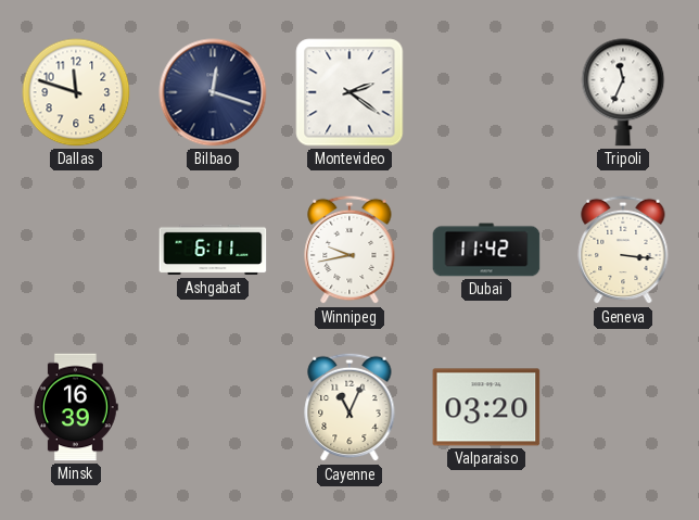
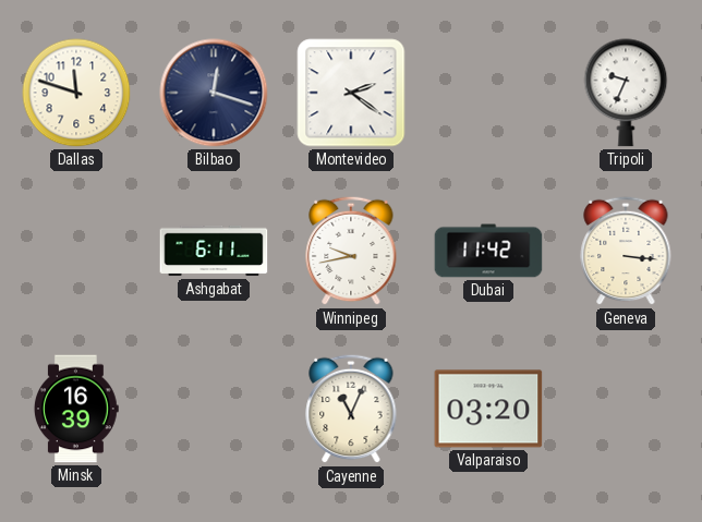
Tripoli: 11:34 -> 9:34
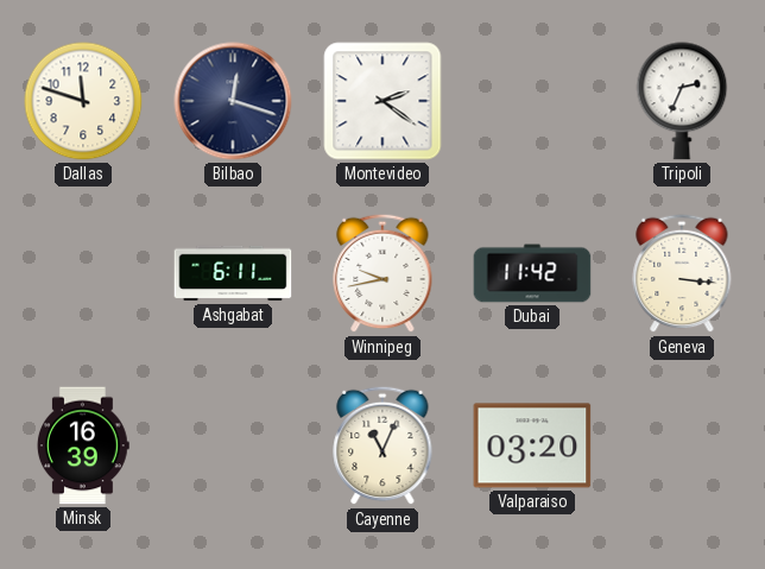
Tripoli: 9:34 -> 2:34
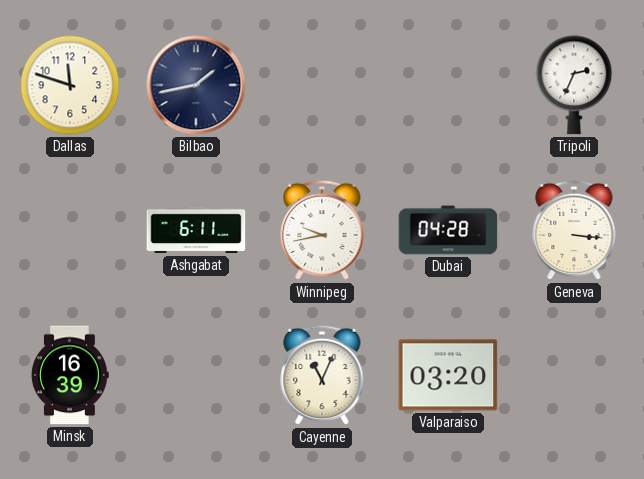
Bilbao: 12:18 -> 1:43
Montevideo: 2:21 -> none
Dubai: 11:42 -> 04:28
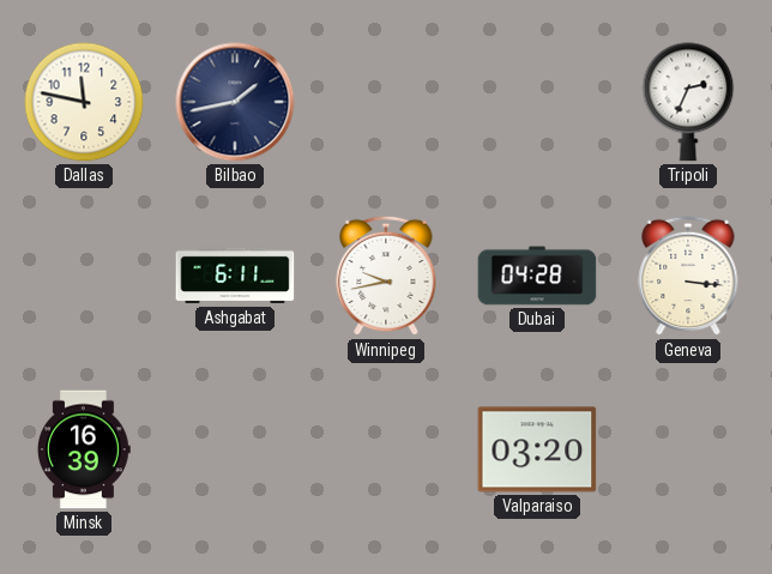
Dallas: 11:48 -> 11:47
Cayenne: 11:04 -> none
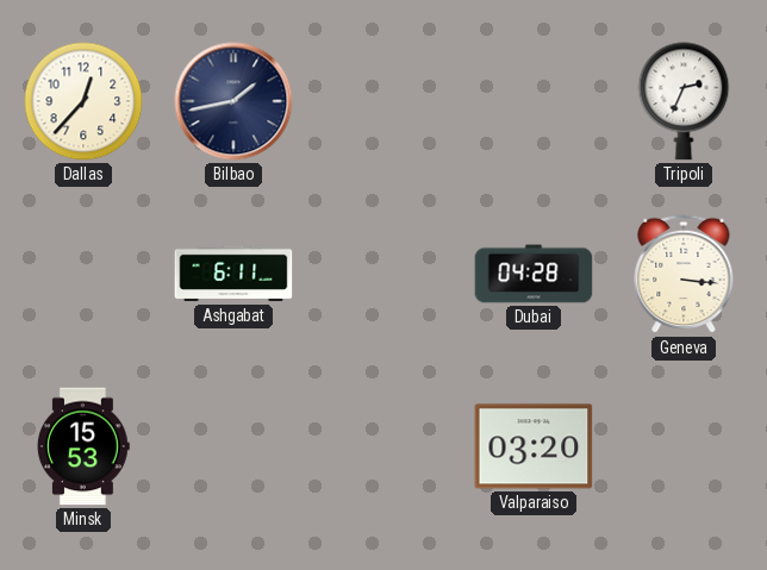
Dallas: 11:47 -> 12:37
Winnipeg: 9:43 -> none
Minsk: 16:39 -> 15:53
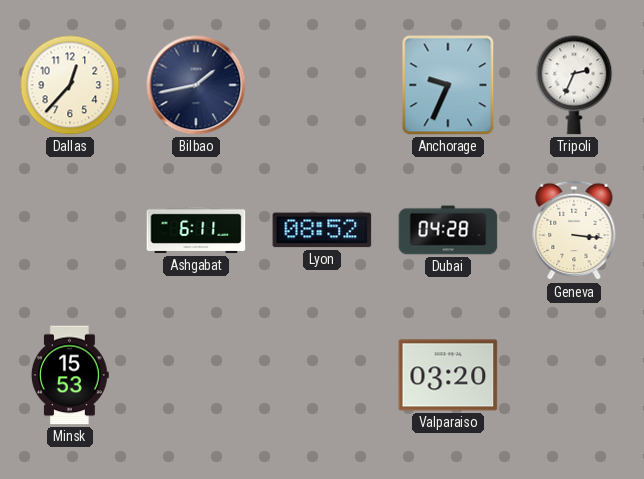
Anchorage: none -> 9:34
Lyon: none -> 08:52
